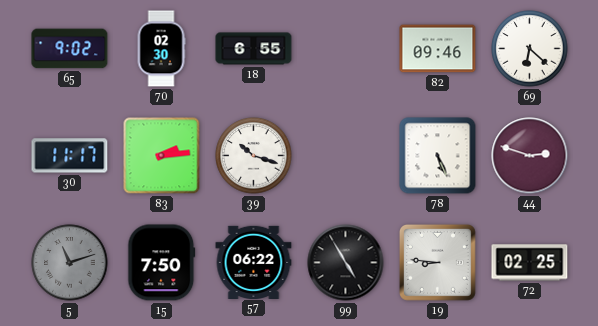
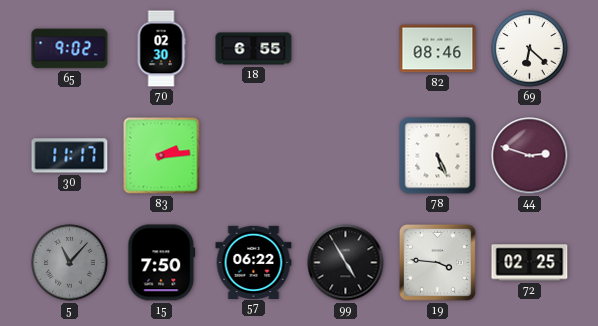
82: 09:46 -> 08:46
39: 10:18 -> none
5: 11:12 -> 11:07
19: 8:46 -> 3:46
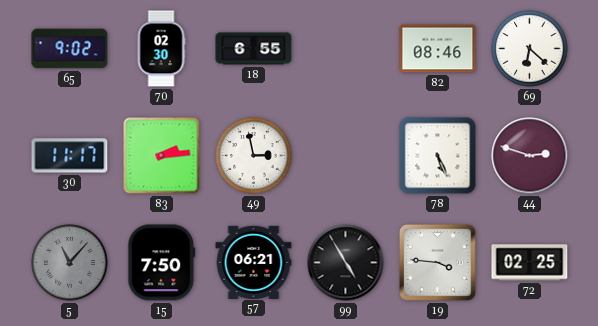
49: none -> 2:58
57: 06:22 -> 06:21
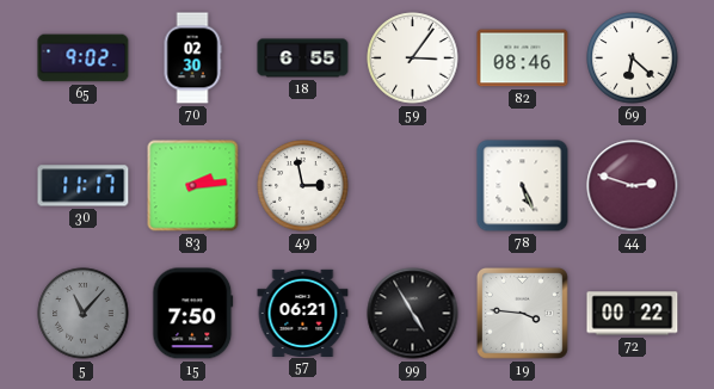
59: none -> 3:06
72: 02:25 -> 00:22
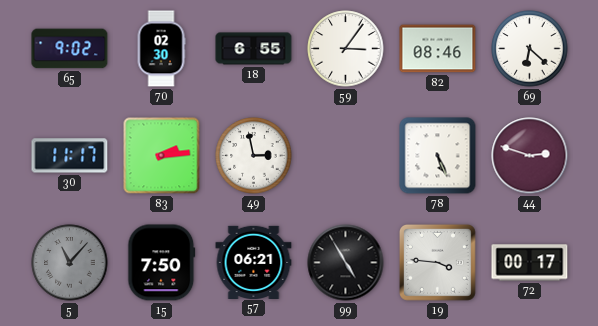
72: 00:22 -> 00:17
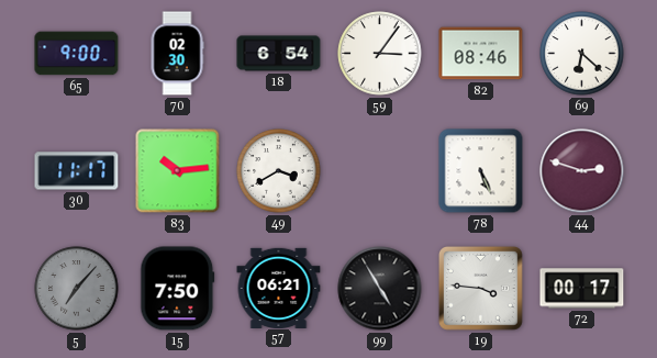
65: 9:02 -> 9:00
18: 6:55 -> 6:54
83: 2:14 -> 10:14
49: 2:58 -> 3:40
5: 11:07 -> 7:07
